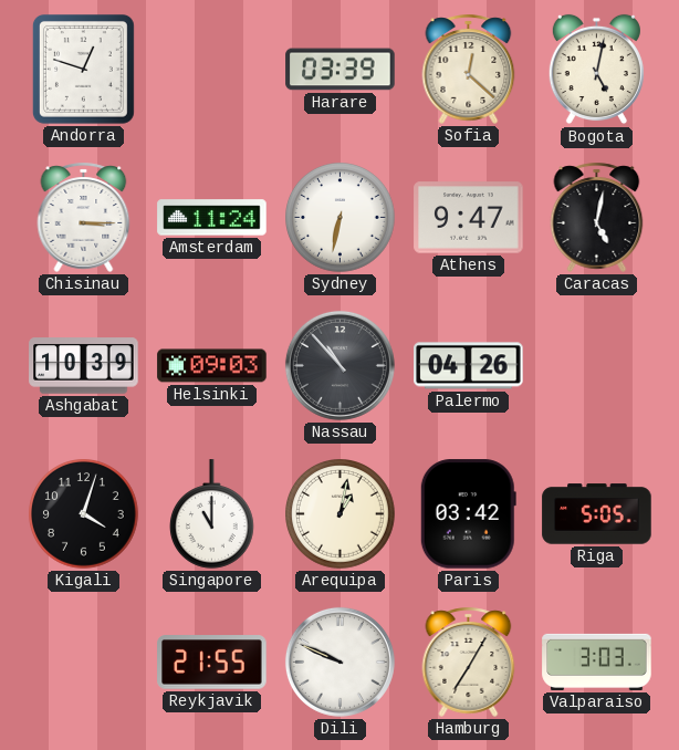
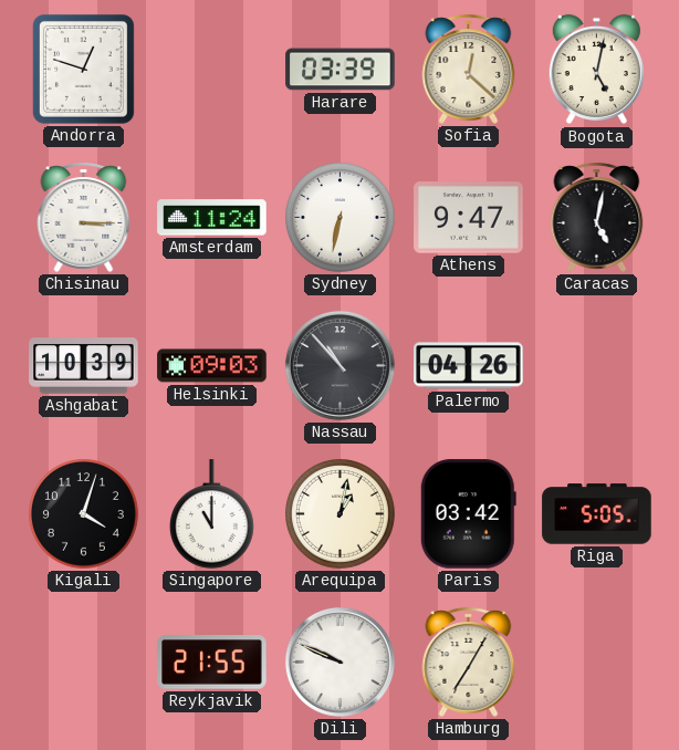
Valparaiso: 3:03 -> none
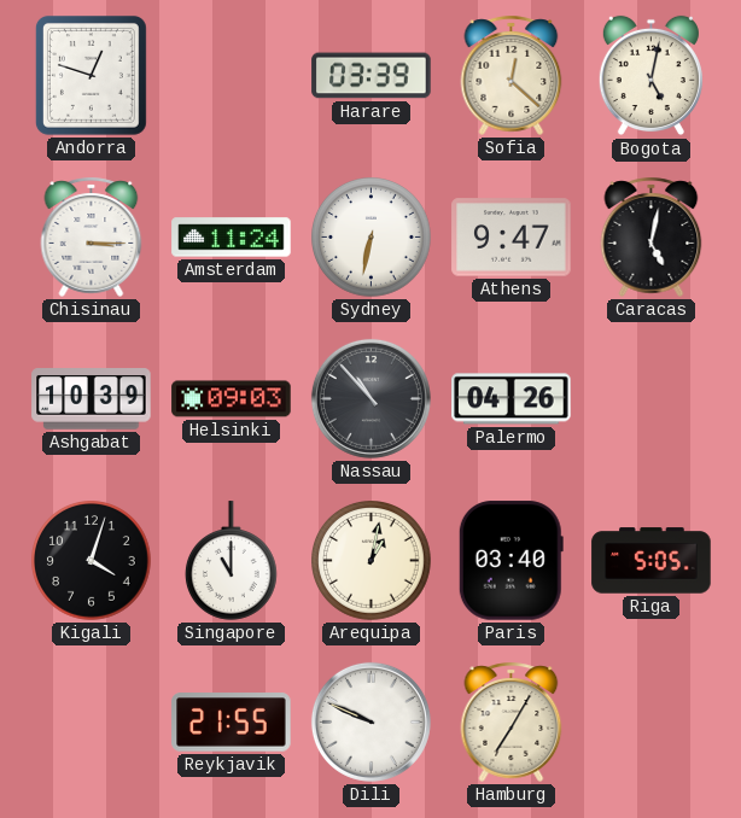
Paris: 03:42 -> 03:40
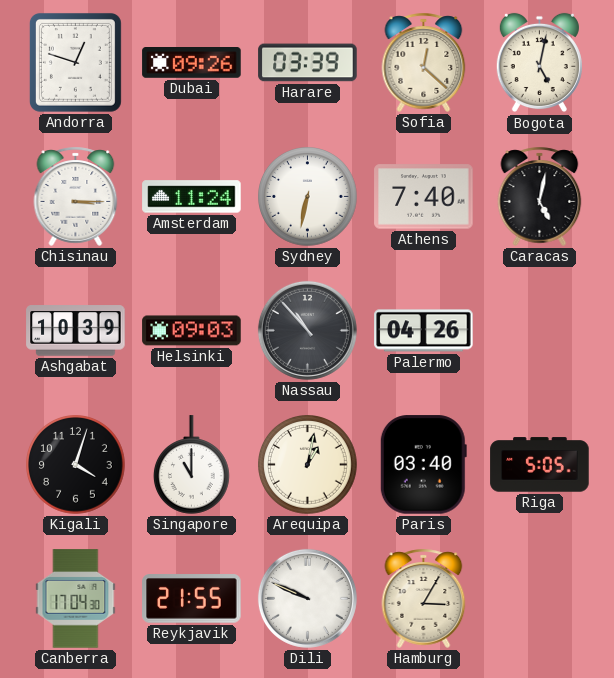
Dubai: none -> 09:26
Athens: 9:47 -> 7:40
Canberra: none -> 17:04
Hamburg: 7:05 -> 3:05
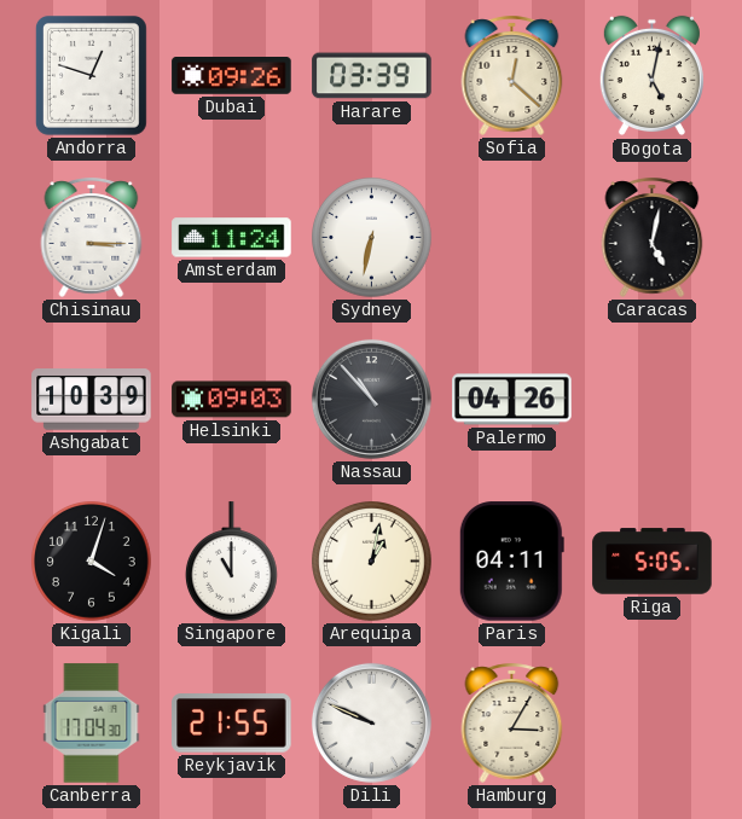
Athens: 7:40 -> none
Paris: 03:40 -> 04:11
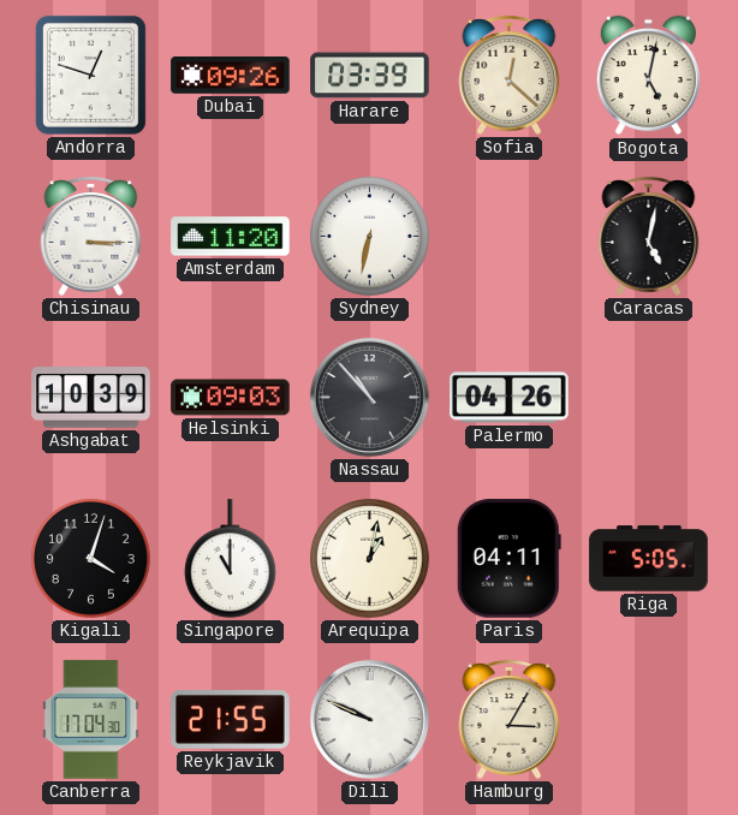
Amsterdam: 11:24 -> 11:20
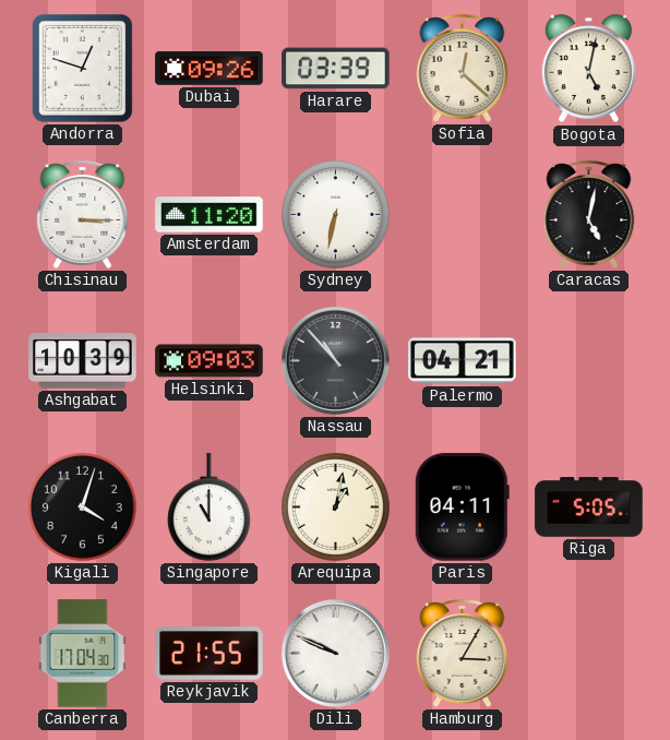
Palermo: 04:26 -> 04:21
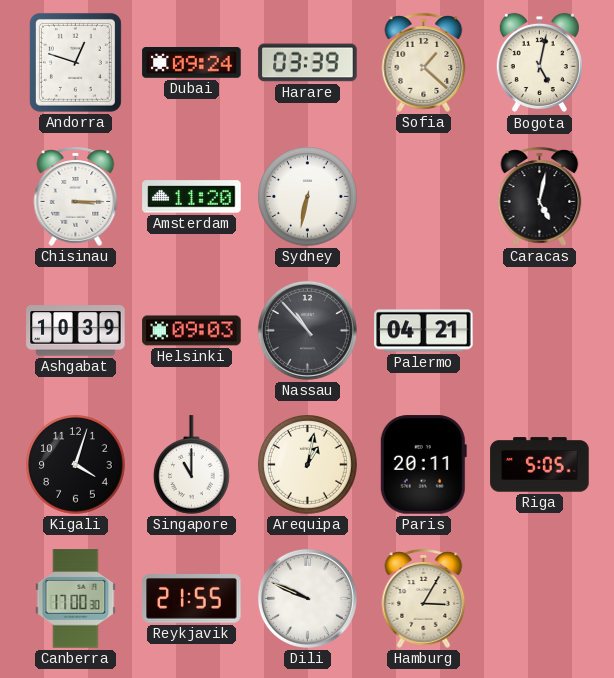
Dubai: 09:26 -> 09:24
Sofia: 12:22 -> 1:22
Paris: 04:11 -> 20:11
Canberra: 17:04 -> 17:00
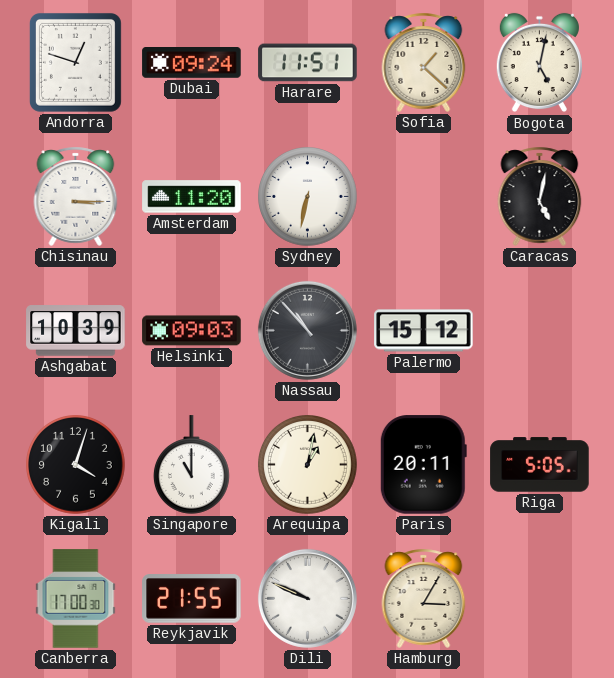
Harare: 03:39 -> 11:51
Palermo: 04:21 -> 15:12
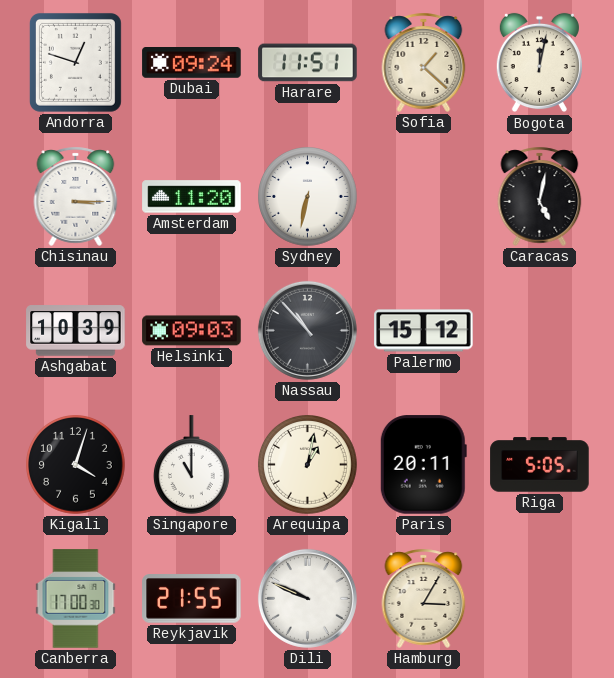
Bogota: 5:02 -> 12:02
